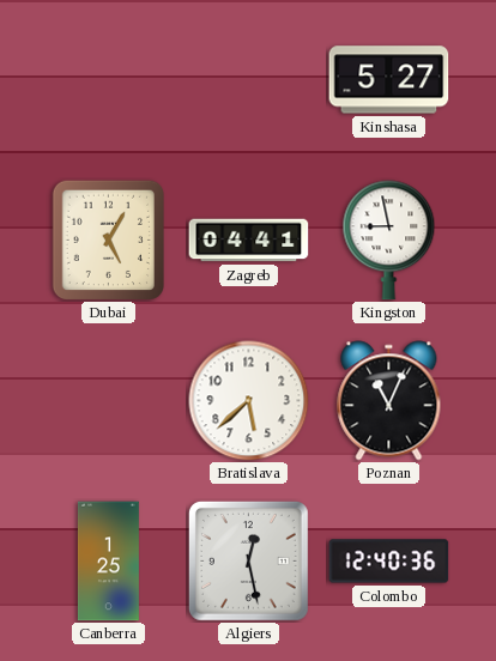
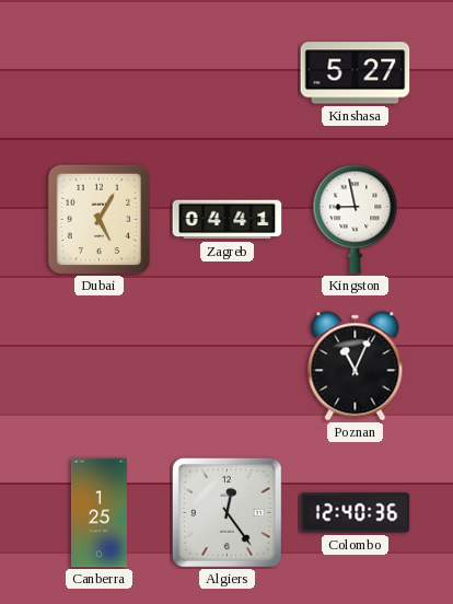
Bratislava: 5:38 -> none
Algiers: 12:28 -> 12:24
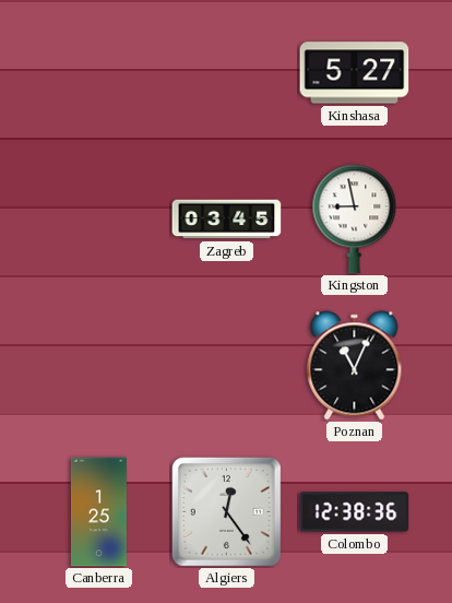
Dubai: 5:05 -> none
Zagreb: 04:41 -> 03:45
Colombo: 12:40 -> 12:38
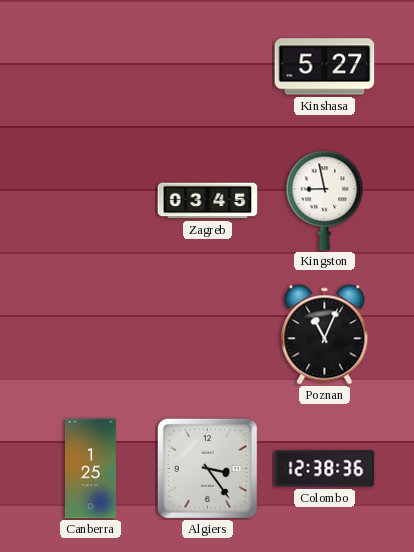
Algiers: 12:24 -> 3:24
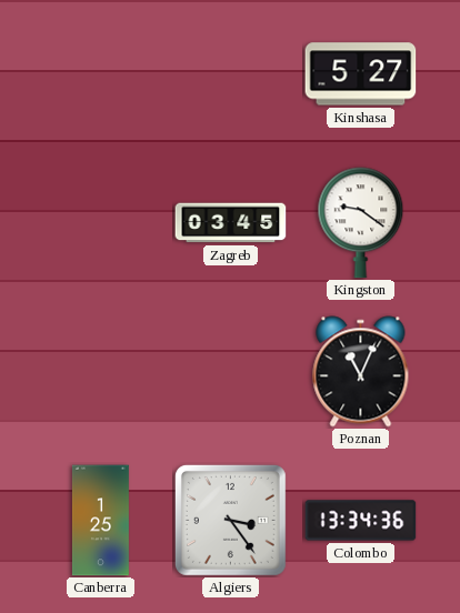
Kingston: 8:58 -> 9:21
Colombo: 12:38 -> 13:34
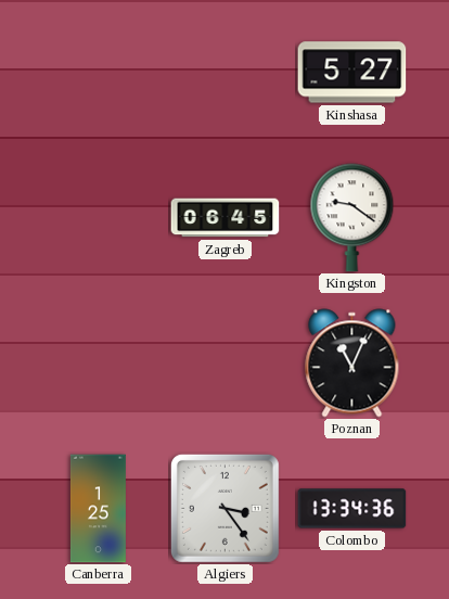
Zagreb: 03:45 -> 06:45
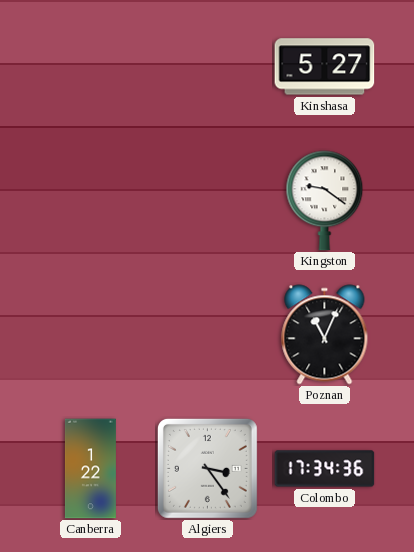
Zagreb: 06:45 -> none
Canberra: 1:25 -> 1:22
Colombo: 13:34 -> 17:34
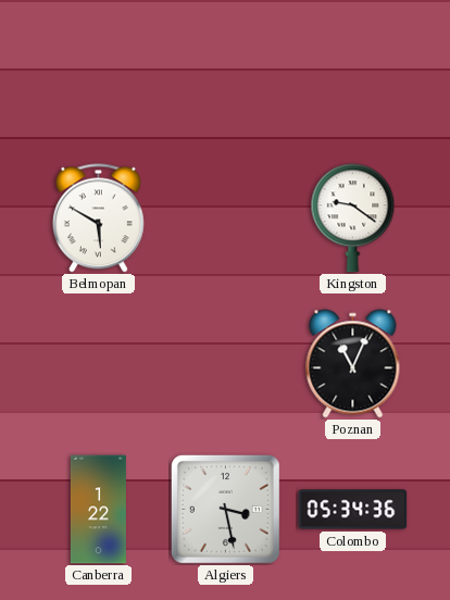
Kinshasa: 5:27 -> none
Belmopan: none -> 5:50
Algiers: 3:24 -> 3:28
Colombo: 17:34 -> 05:34
